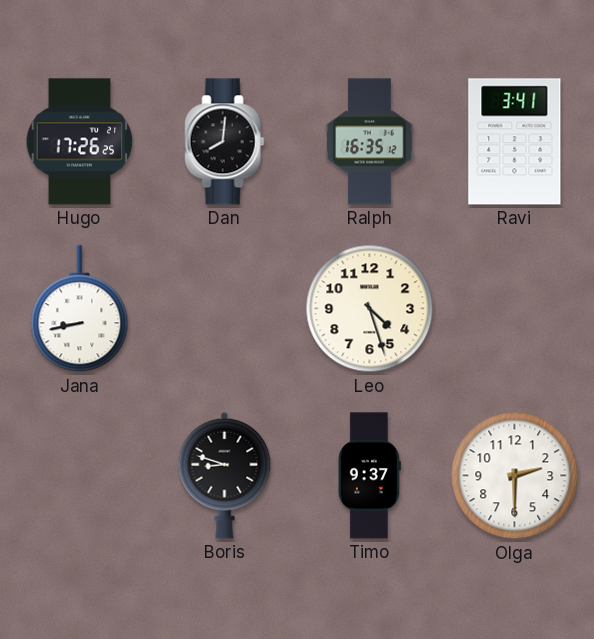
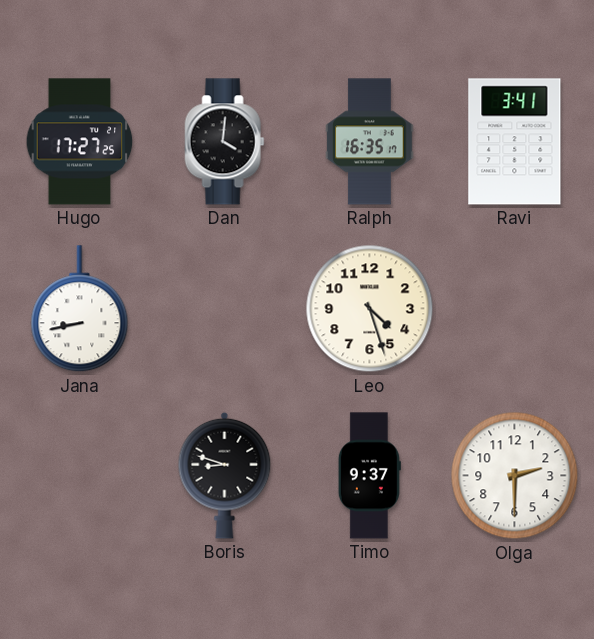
Hugo: 17:26 -> 17:27
Dan: 8:01 -> 4:01
Ralph: 16:35:12 -> 16:35:17
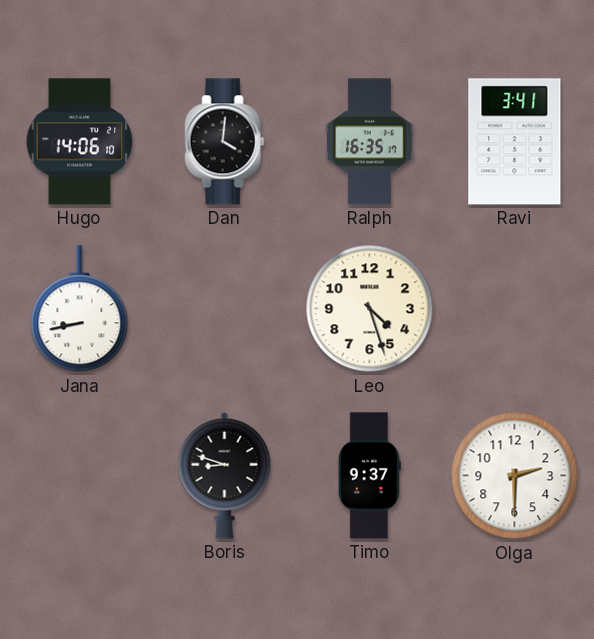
Hugo: 17:27 -> 14:06
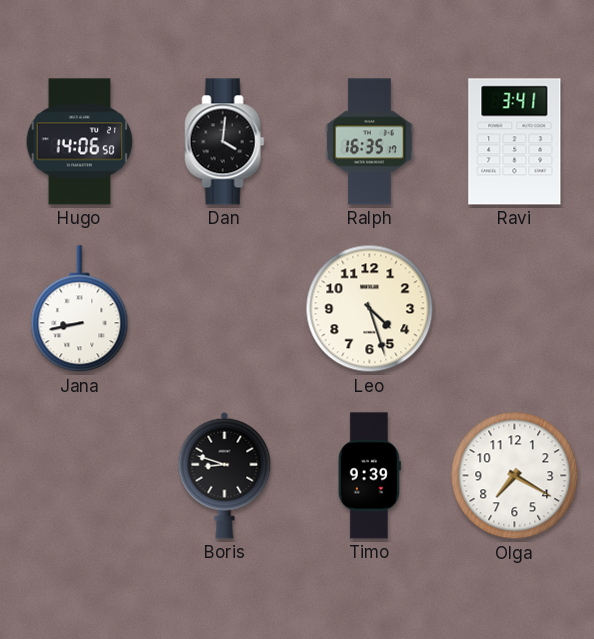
Hugo: 14:06:10 -> 14:06:50
Timo: 9:37 -> 9:39
Olga: 2:30 -> 7:20
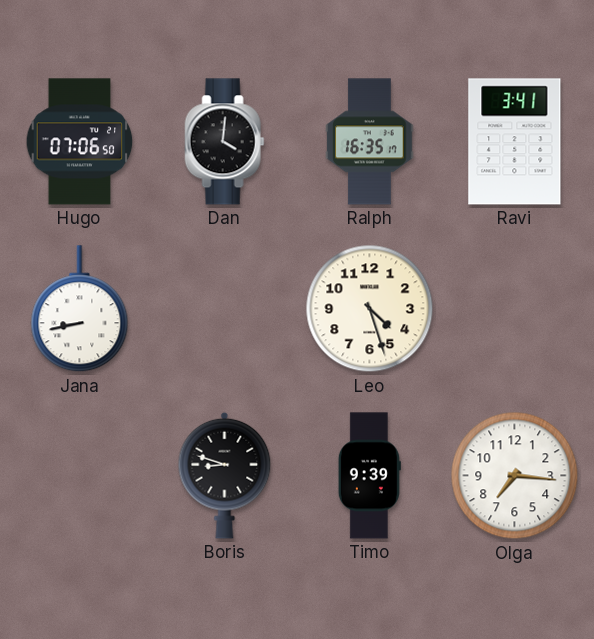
Hugo: 14:06 -> 07:06
Olga: 7:20 -> 7:16
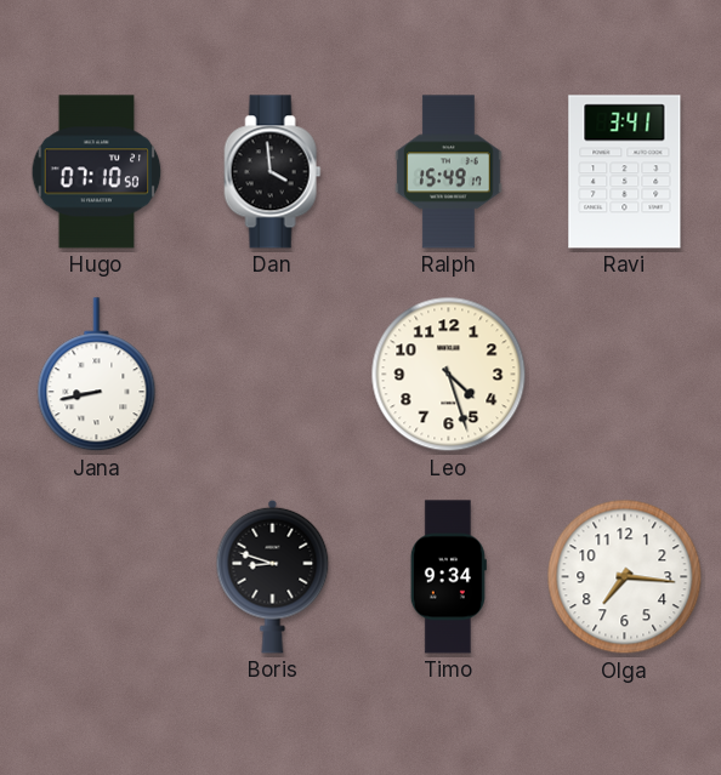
Hugo: 07:06 -> 07:10
Dan: 4:01 -> 3:59
Ralph: 16:35 -> 15:49
Timo: 9:39 -> 9:34
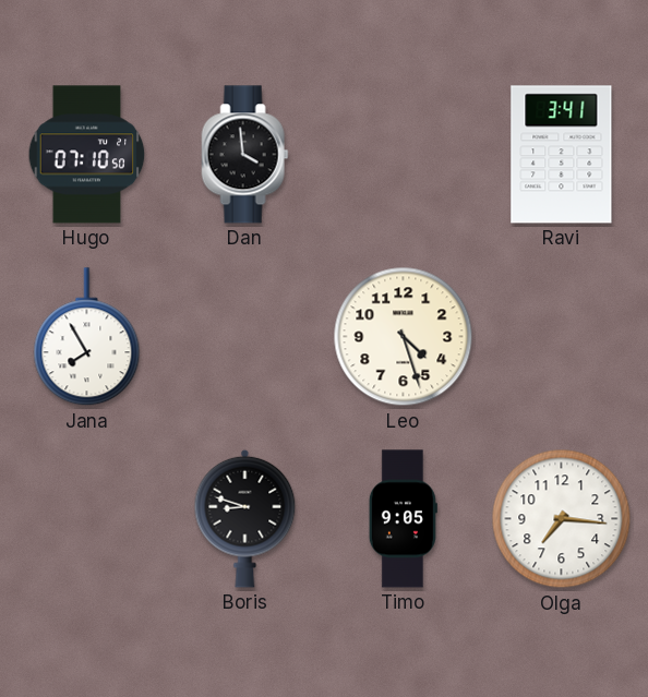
Ralph: 15:49 -> none
Jana: 8:43 -> 7:55
Timo: 9:34 -> 9:05
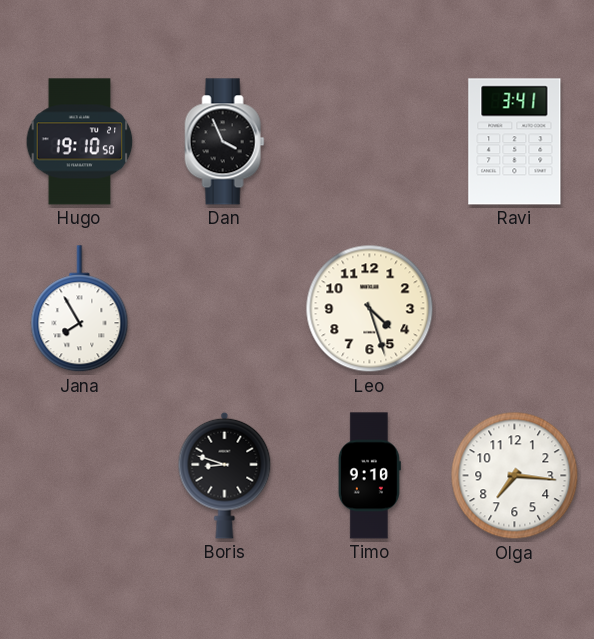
Hugo: 07:10 -> 19:10
Dan: 3:59 -> 3:56
Timo: 9:05 -> 9:10
